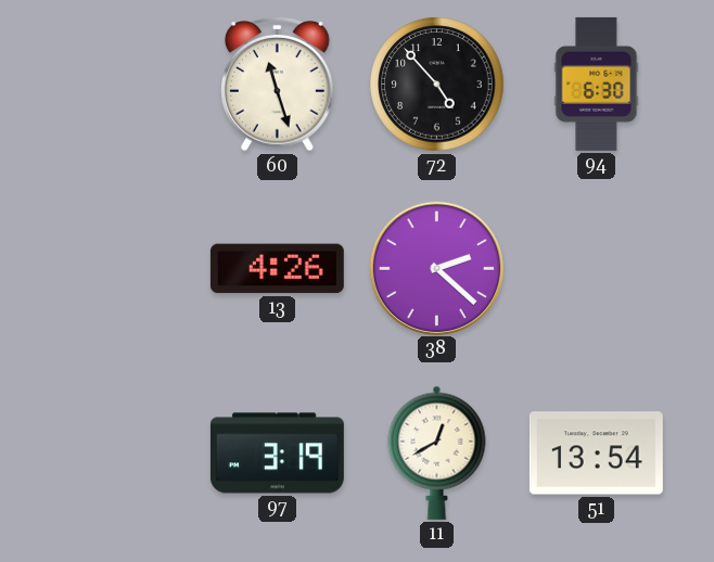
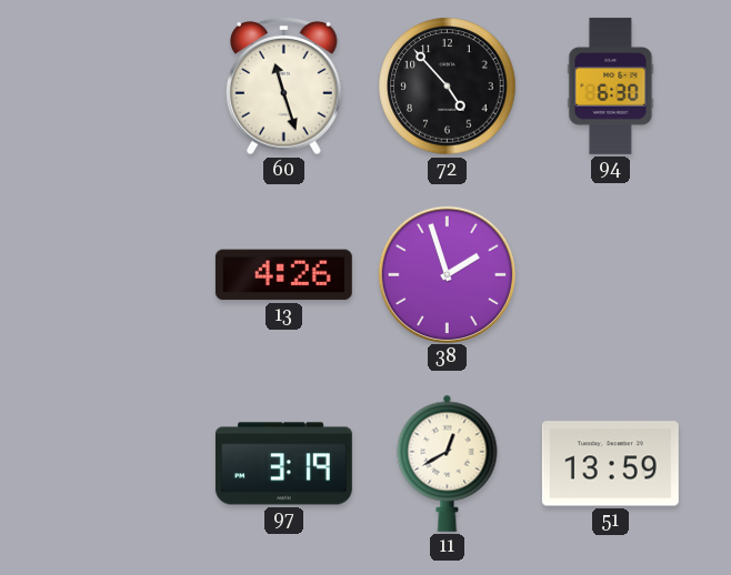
38: 2:22 -> 1:57
51: 13:54 -> 13:59
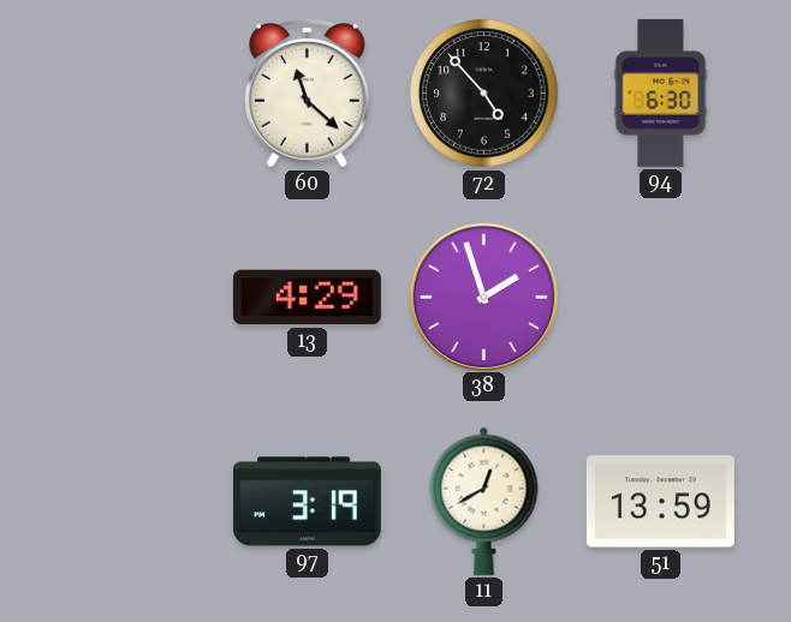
60: 11:27 -> 11:22
13: 4:26 -> 4:29
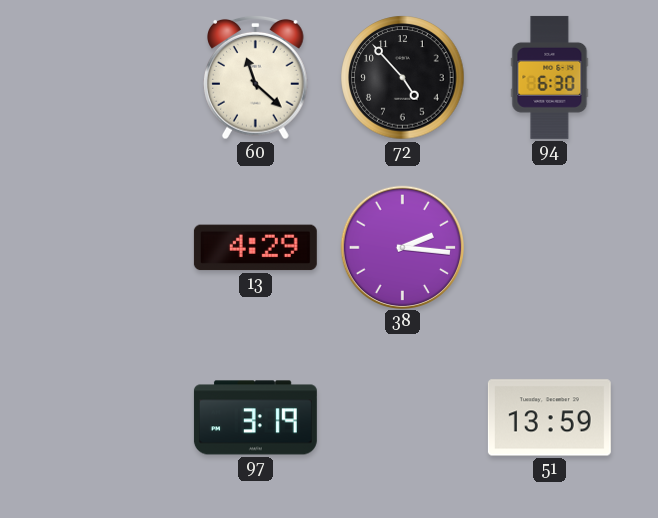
38: 1:57 -> 2:16
11: 12:40 -> none
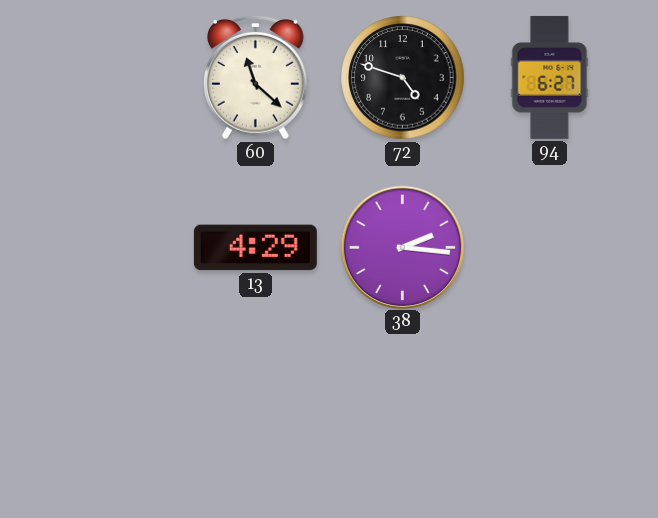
72: 4:53 -> 4:48
94: 6:30 -> 6:27
97: 3:19 -> none
51: 13:59 -> none
